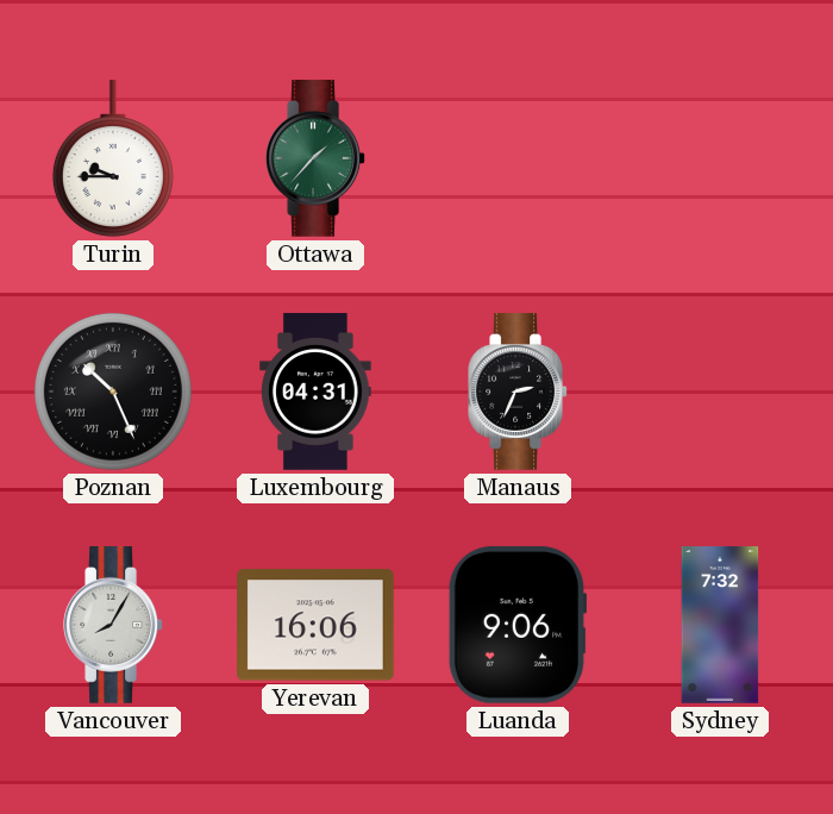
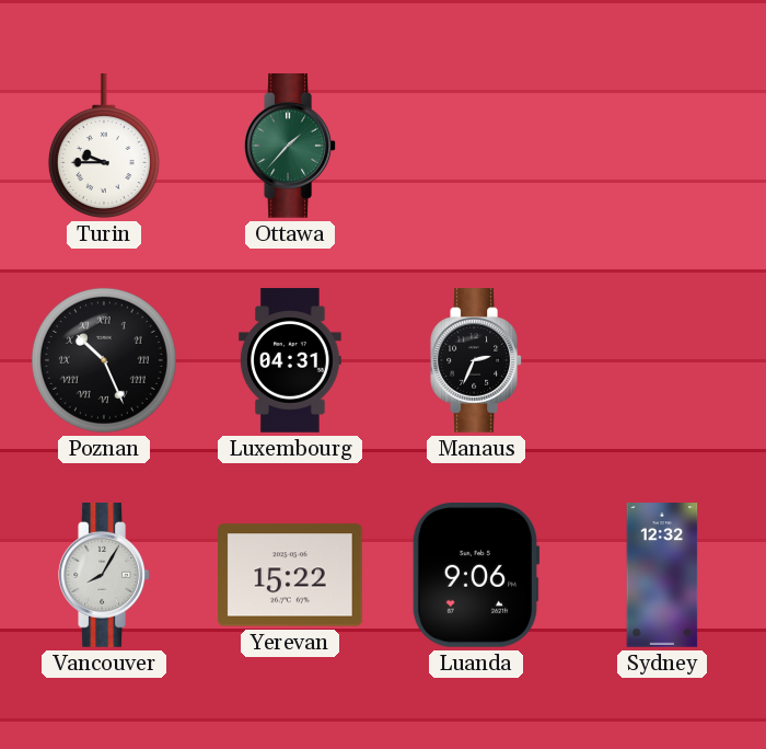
Yerevan: 16:06 -> 15:22
Sydney: 7:32 -> 12:32
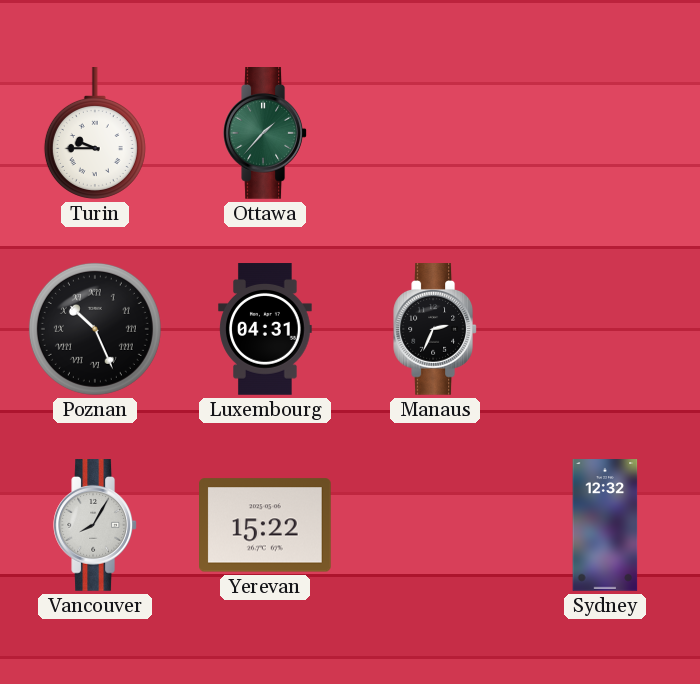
Luanda: 9:06 -> none
